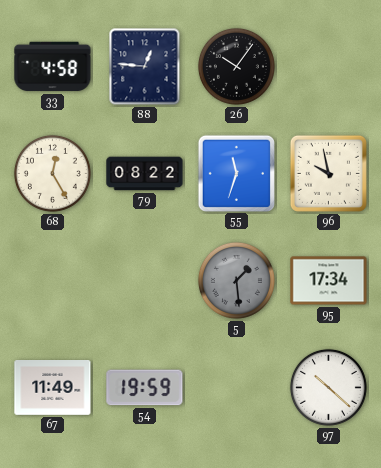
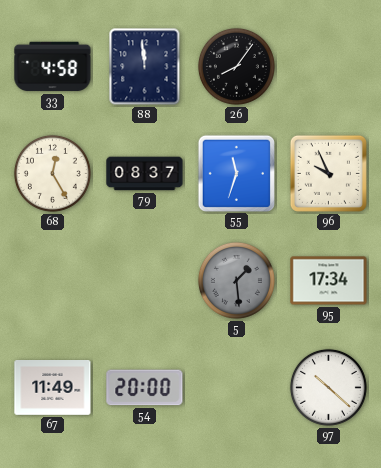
88: 12:46 -> 11:59
26: 10:06 -> 8:06
79: 08:22 -> 08:37
96: 9:58 -> 9:56
54: 19:59 -> 20:00
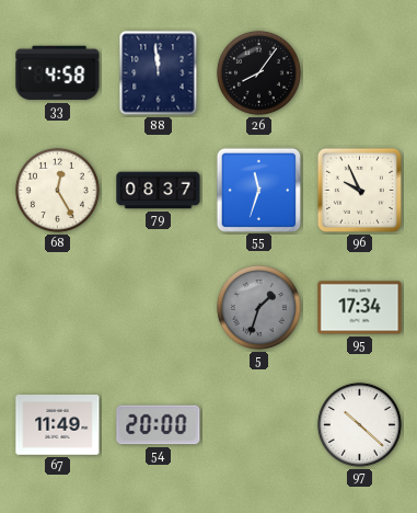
5: 1:29 -> 1:33
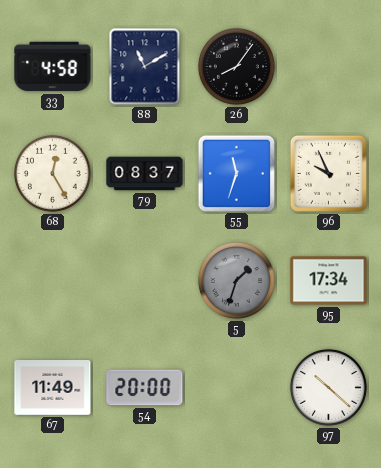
88: 11:59 -> 11:10
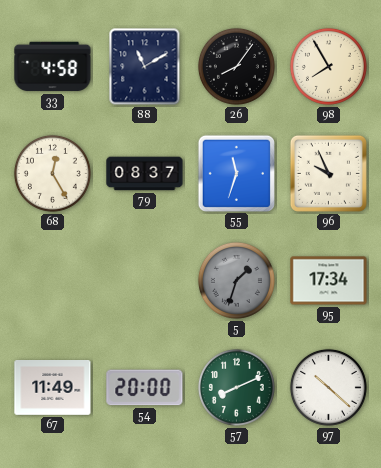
98: none -> 7:55
57: none -> 8:11
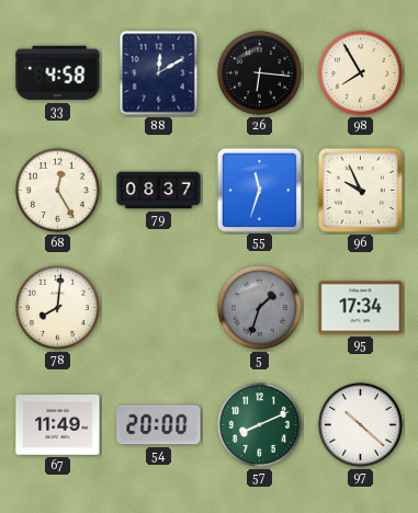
88: 11:10 -> 12:10
26: 8:06 -> 6:16
78: none -> 8:01
